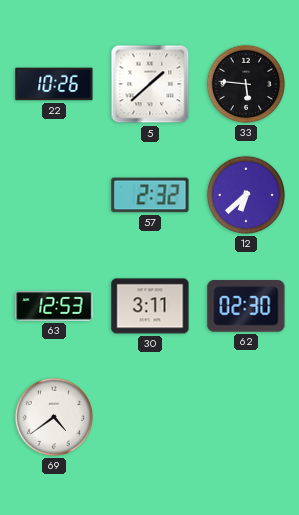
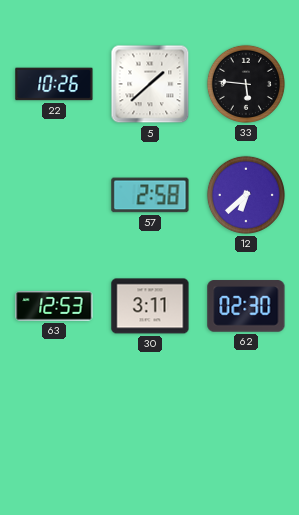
57: 2:32 -> 2:58
69: 4:39 -> none
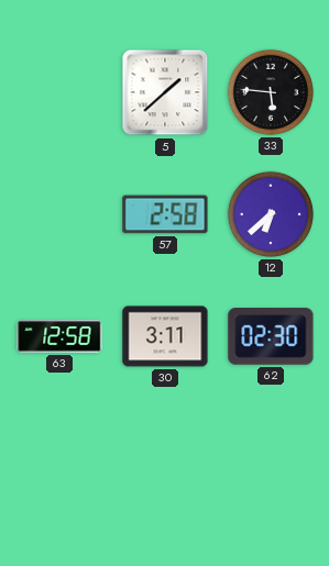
22: 10:26 -> none
63: 12:53 -> 12:58
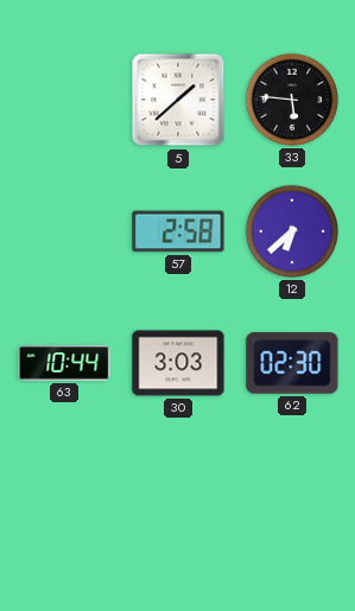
63: 12:58 -> 10:44
30: 3:11 -> 3:03
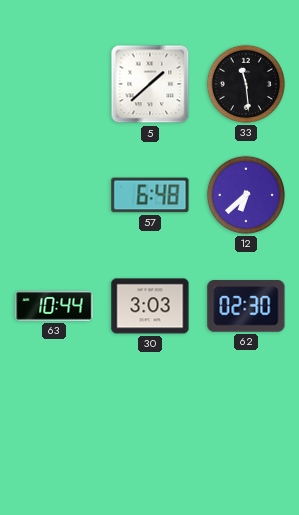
33: 5:46 -> 11:29
57: 2:58 -> 6:48
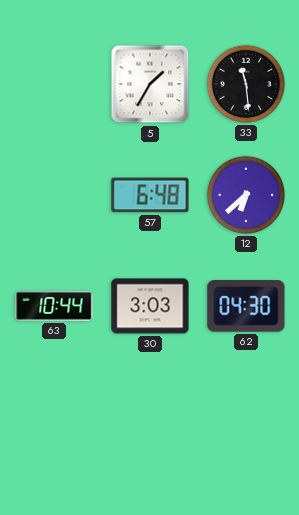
5: 1:38 -> 1:35
62: 02:30 -> 04:30
